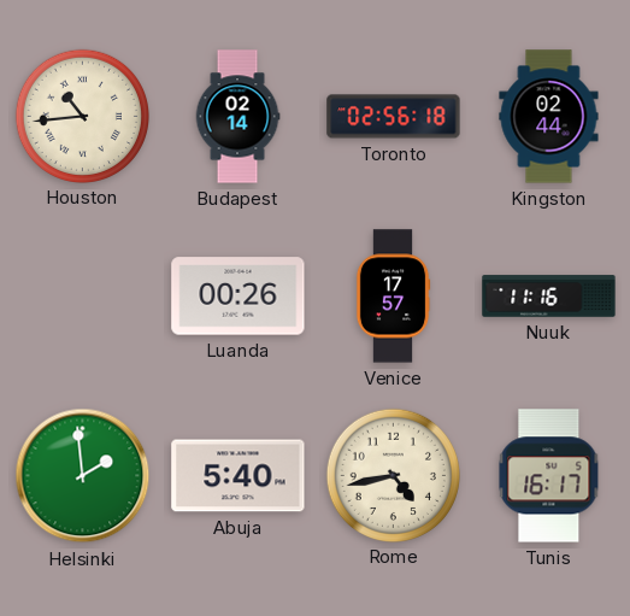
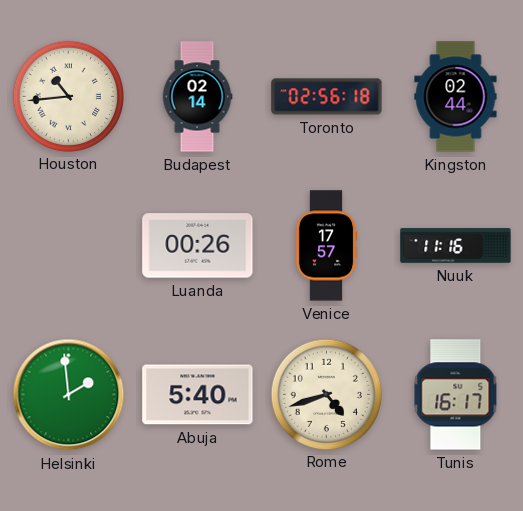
Rome: 4:43 -> 4:42
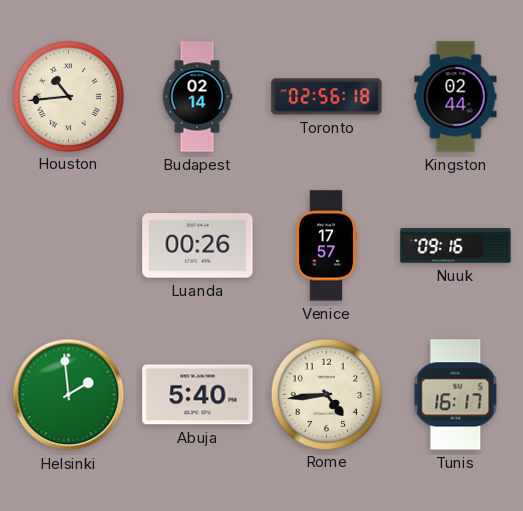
Nuuk: 11:16 -> 09:16
Rome: 4:42 -> 4:44
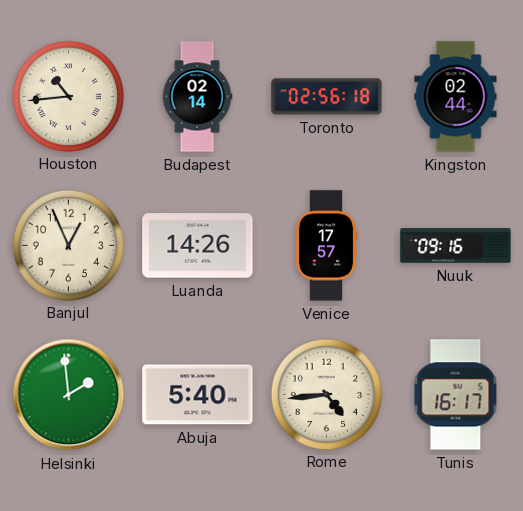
Banjul: none -> 12:56
Luanda: 00:26 -> 14:26
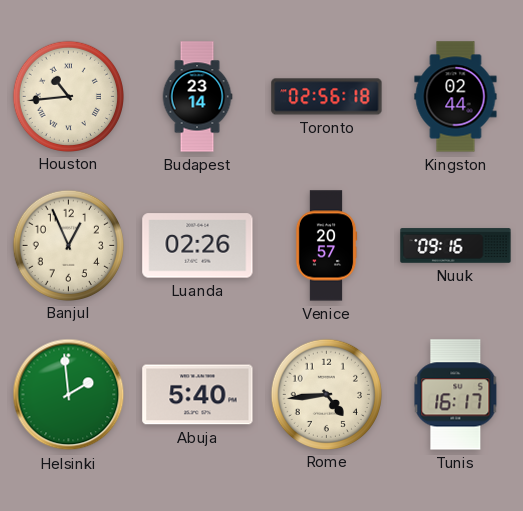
Budapest: 02:14 -> 23:14
Luanda: 14:26 -> 02:26
Venice: 17:57 -> 20:57
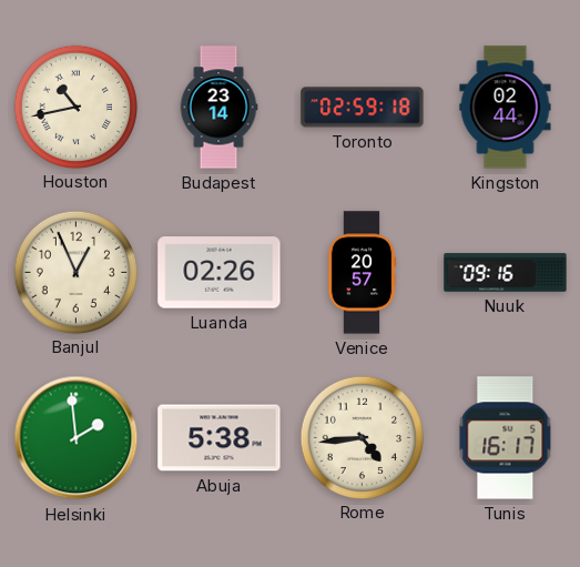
Houston: 10:44 -> 10:43
Toronto: 02:56 -> 02:59
Abuja: 5:40 -> 5:38
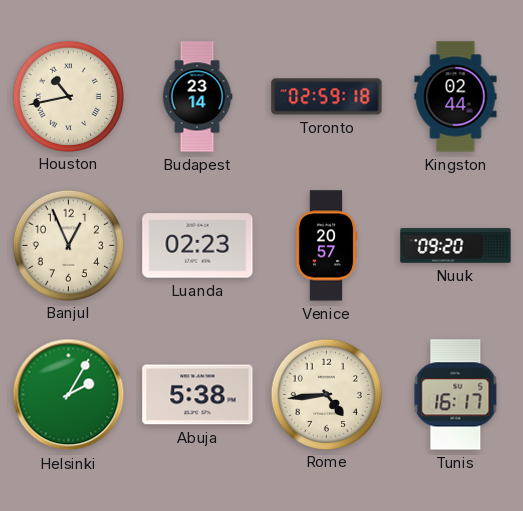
Luanda: 02:26 -> 02:23
Nuuk: 09:16 -> 09:20
Helsinki: 1:59 -> 2:05
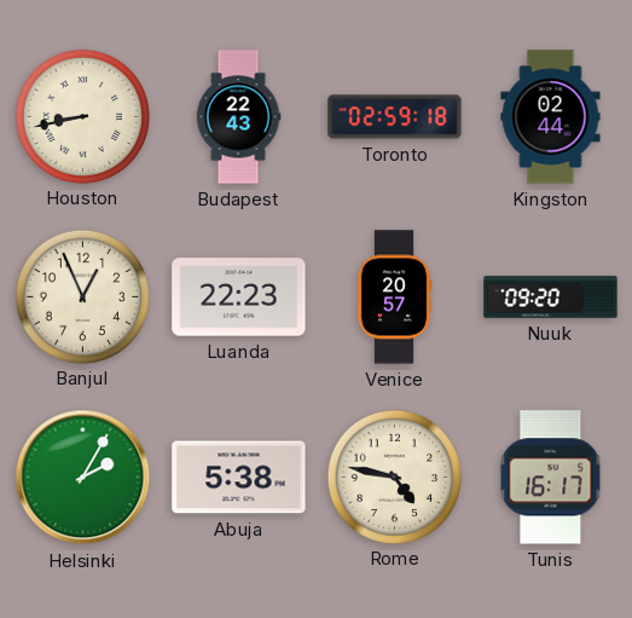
Houston: 10:43 -> 8:43
Budapest: 23:14 -> 22:43
Luanda: 02:23 -> 22:23
Rome: 4:44 -> 4:47
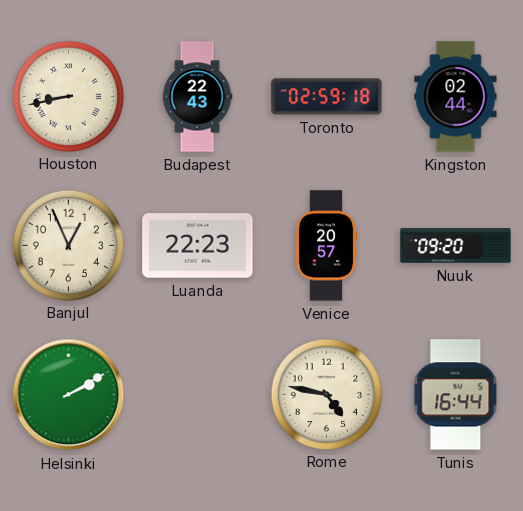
Helsinki: 2:05 -> 2:10
Abuja: 5:38 -> none
Tunis: 16:17 -> 16:44
